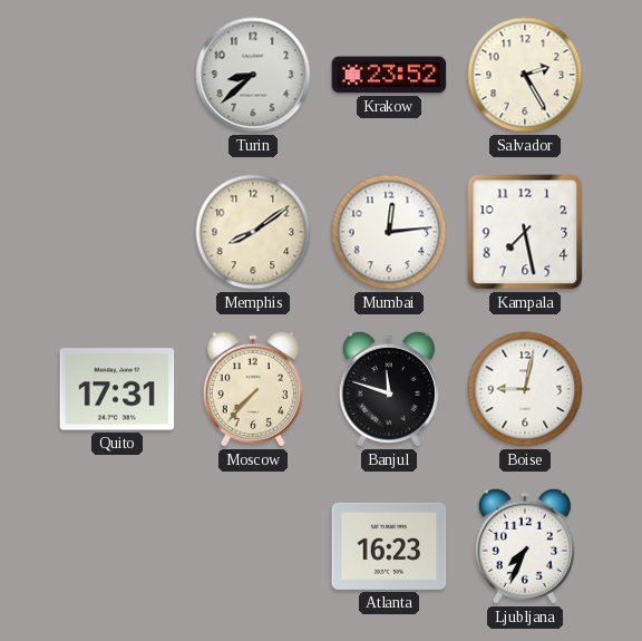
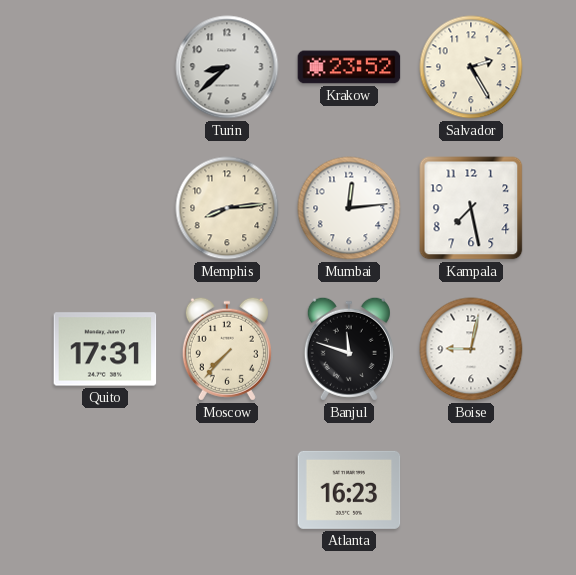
Memphis: 8:09 -> 8:14
Ljubljana: 7:34 -> none
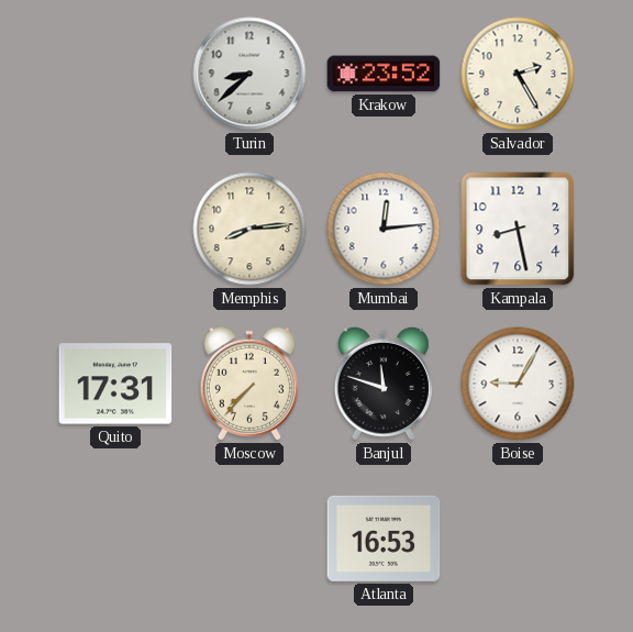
Kampala: 7:28 -> 8:28
Boise: 9:02 -> 9:05
Atlanta: 16:23 -> 16:53
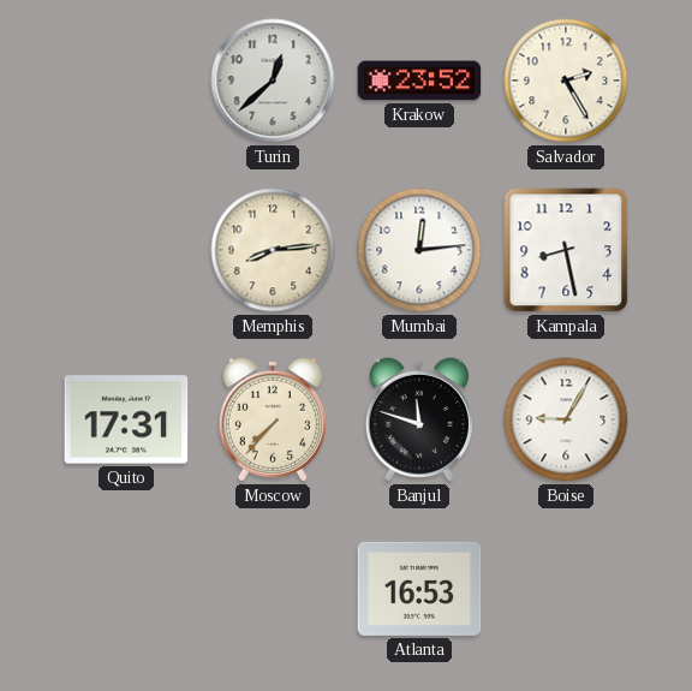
Turin: 8:38 -> 12:38
